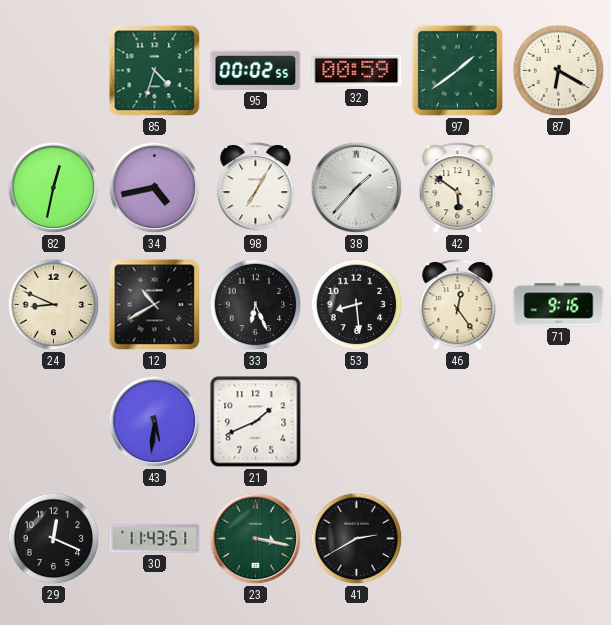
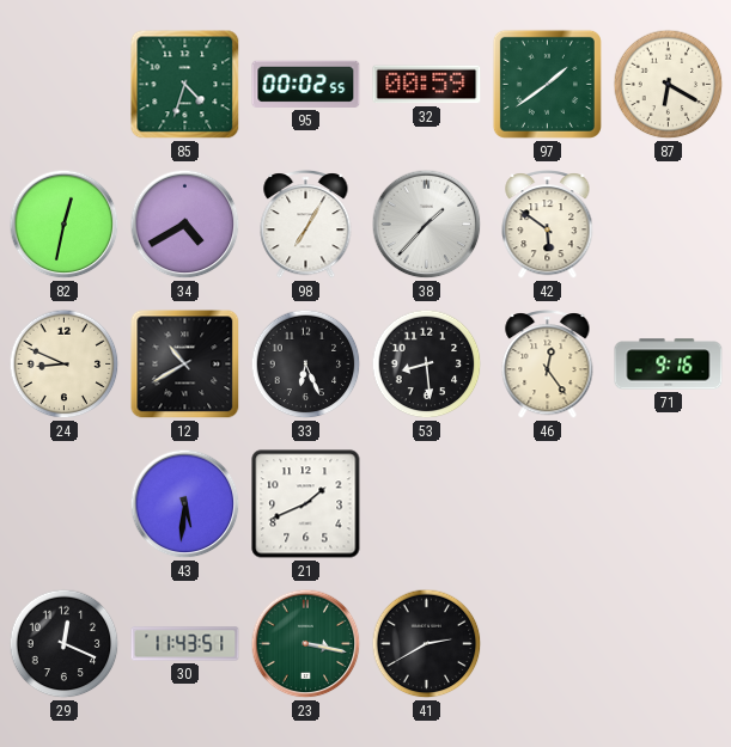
34: 4:43 -> 4:40
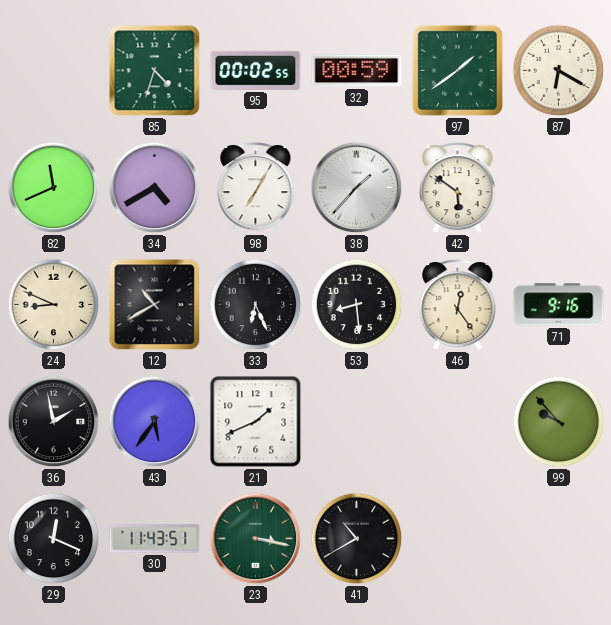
82: 12:32 -> 11:41
36: none -> 1:58
43: 5:31 -> 5:36
99: none -> 9:53
41: 2:40 -> 10:40
